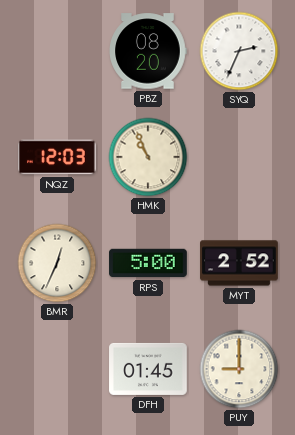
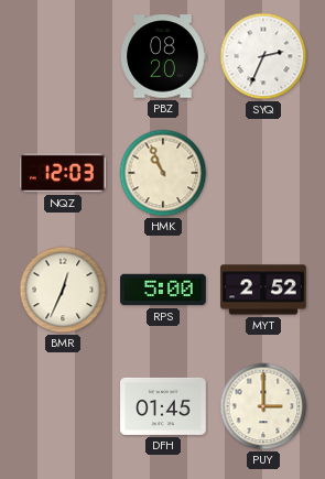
PUY: 9:00 -> 3:00
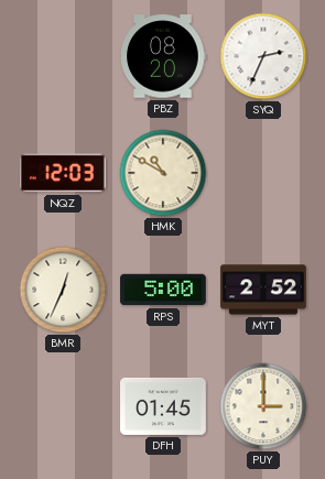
HMK: 10:56 -> 10:50
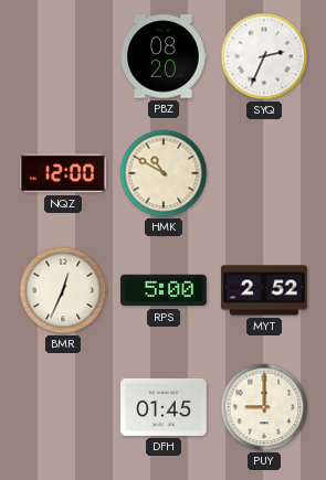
NQZ: 12:03 -> 12:00
PUY: 3:00 -> 9:00
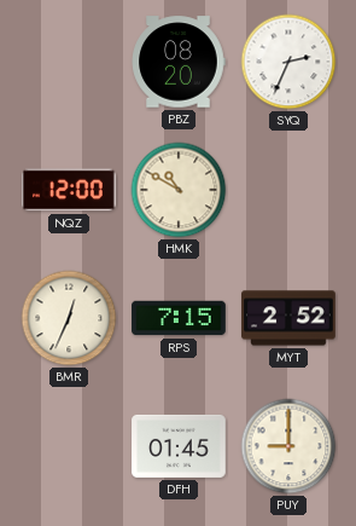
RPS: 5:00 -> 7:15
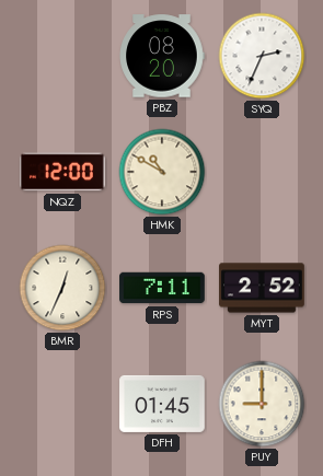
RPS: 7:15 -> 7:11
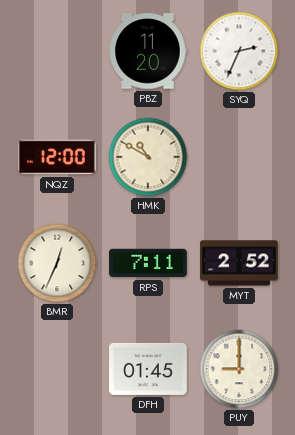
PBZ: 08:20 -> 11:20
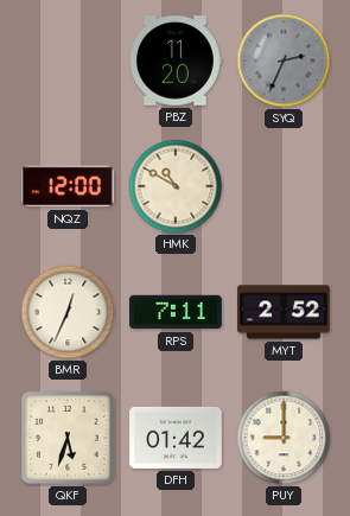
SYQ dial: white -> grey
QKF: none -> 5:33
DFH: 01:45 -> 01:42
